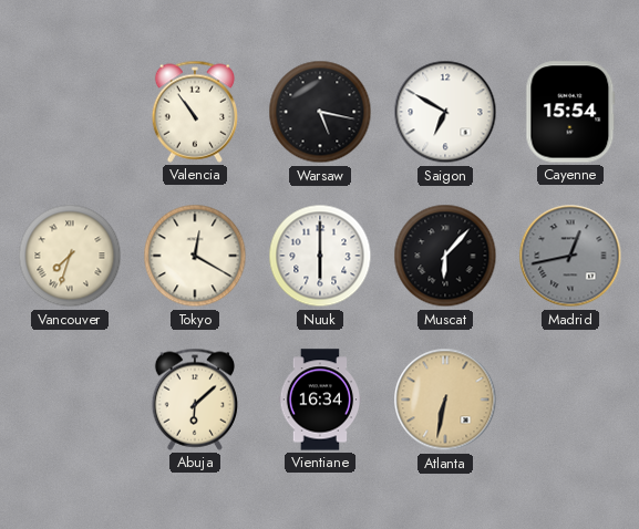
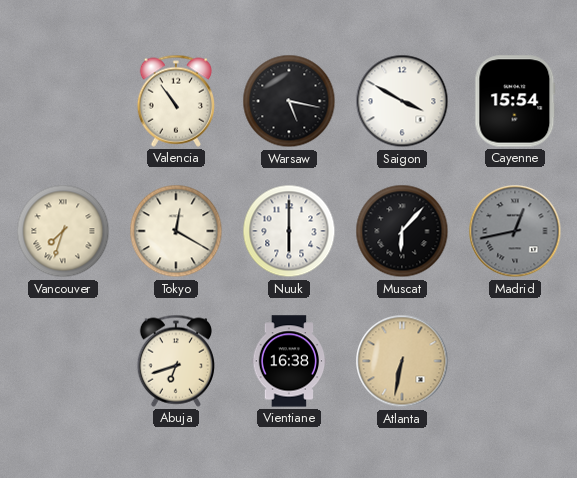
Saigon: 6:50 -> 3:50
Abuja: 6:08 -> 6:42
Vientiane: 16:34 -> 16:38
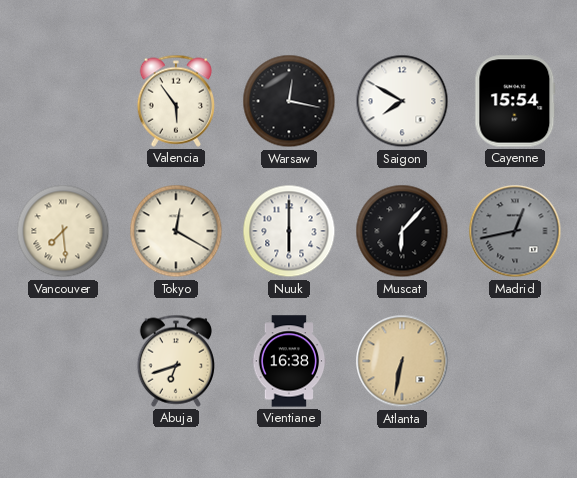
Valencia: 10:54 -> 5:54
Warsaw: 5:17 -> 12:17
Saigon: 3:50 -> 7:50
Vancouver: 7:33 -> 7:29
